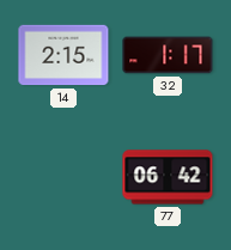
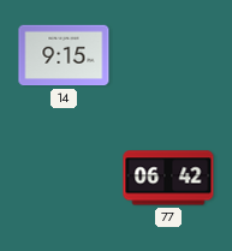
14: 2:15 -> 9:15
32: 1:17 -> none
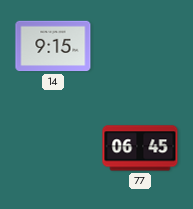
77: 06:42 -> 06:45
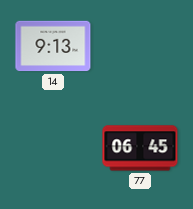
14: 9:15 -> 9:13
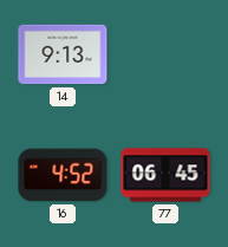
16: none -> 4:52
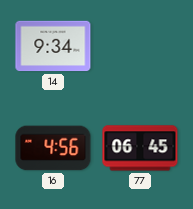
14: 9:13 -> 9:34
16: 4:52 -> 4:56
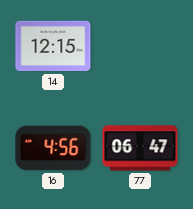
14: 9:34 -> 12:15
77: 06:45 -> 06:47
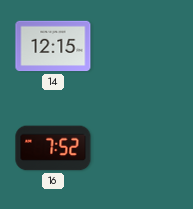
16: 4:56 -> 7:52
77: 06:47 -> none
